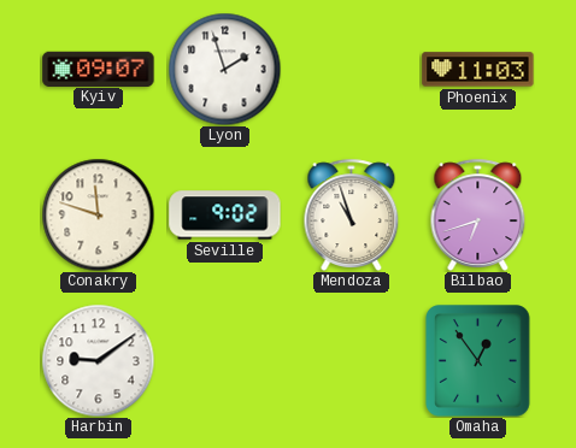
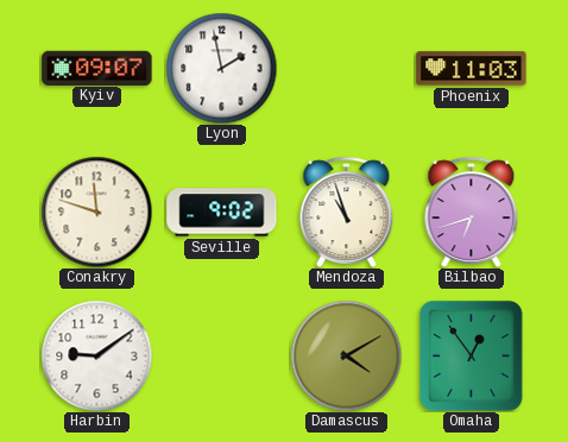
Lyon: 1:57 -> 1:58
Damascus: none -> 4:10
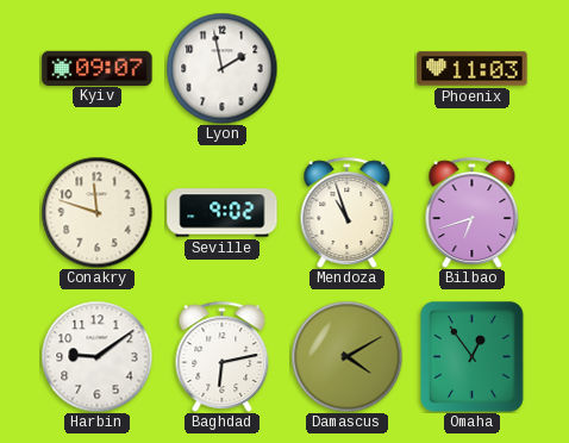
Baghdad: none -> 6:13
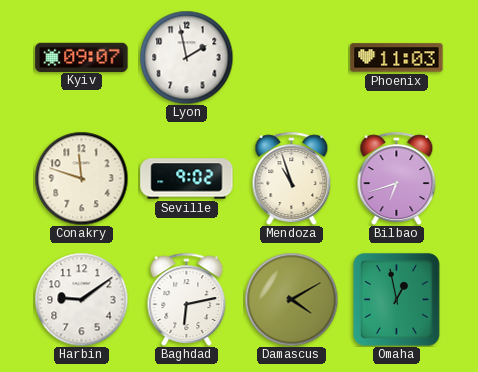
Omaha: 12:54 -> 12:58
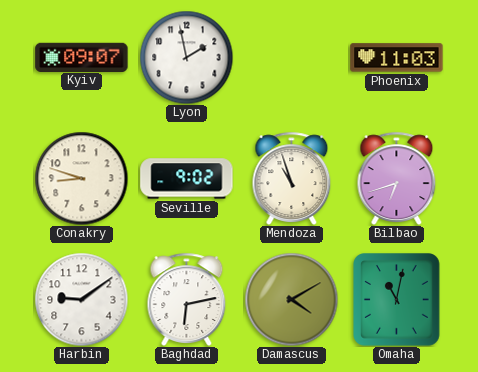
Conakry: 11:48 -> 8:48
Omaha: 12:58 -> 11:02
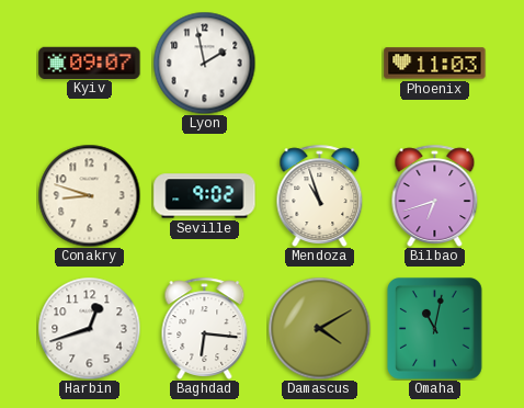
Harbin: 9:09 -> 12:42
Baghdad: 6:13 -> 6:16
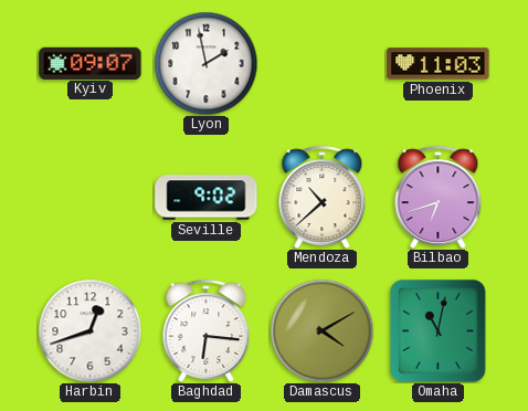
Conakry: 8:48 -> none
Mendoza: 10:57 -> 10:38
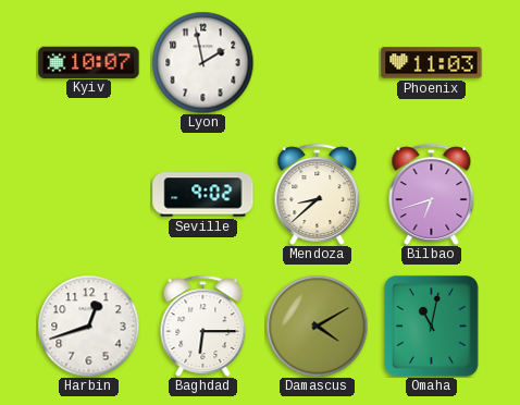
Kyiv: 09:07 -> 10:07
Mendoza: 10:38 -> 8:38
Baghdad: 6:16 -> 6:15
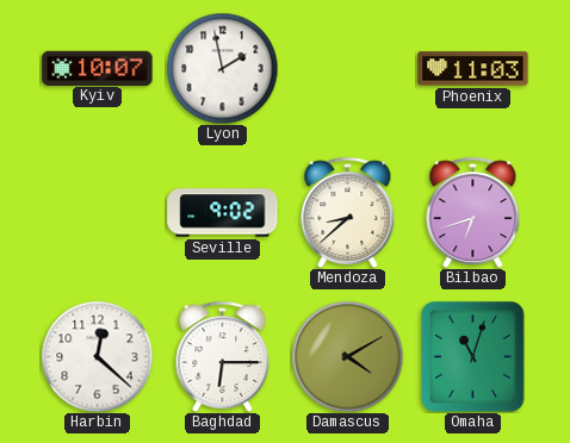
Harbin: 12:42 -> 12:22
Omaha: 11:02 -> 11:03
